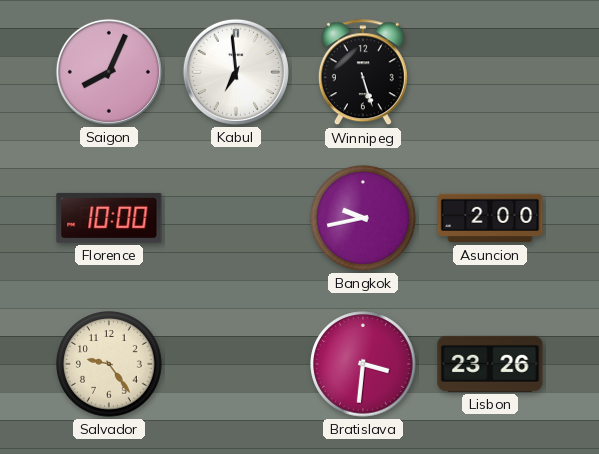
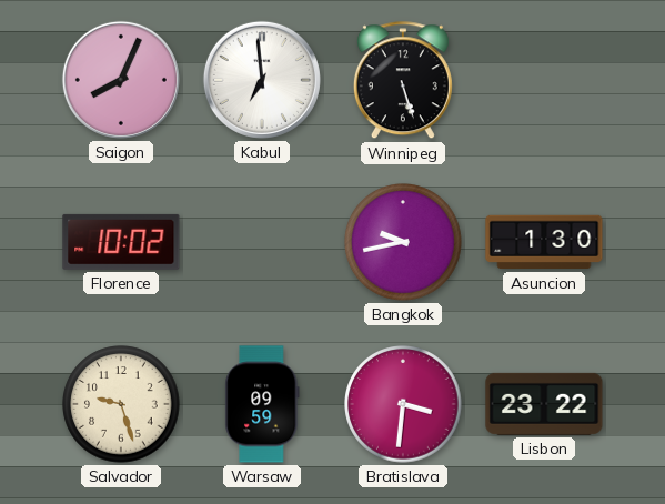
Florence: 10:00 -> 10:02
Asuncion: 2:00 -> 1:30
Salvador: 9:24 -> 9:27
Warsaw: none -> 09:59
Lisbon: 23:26 -> 23:22
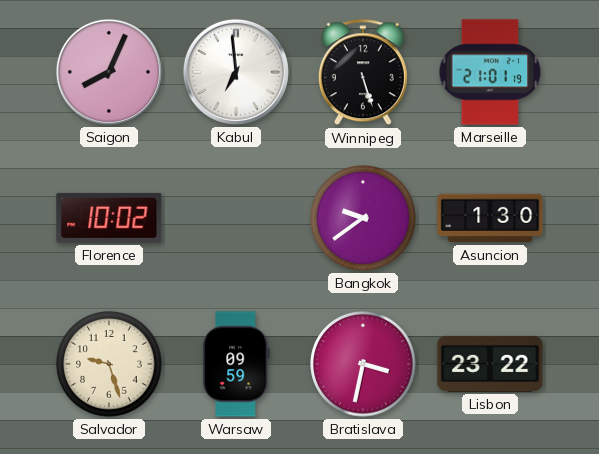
Marseille: none -> 21:01
Bangkok: 9:43 -> 9:39
Bratislava: 3:31 -> 3:32
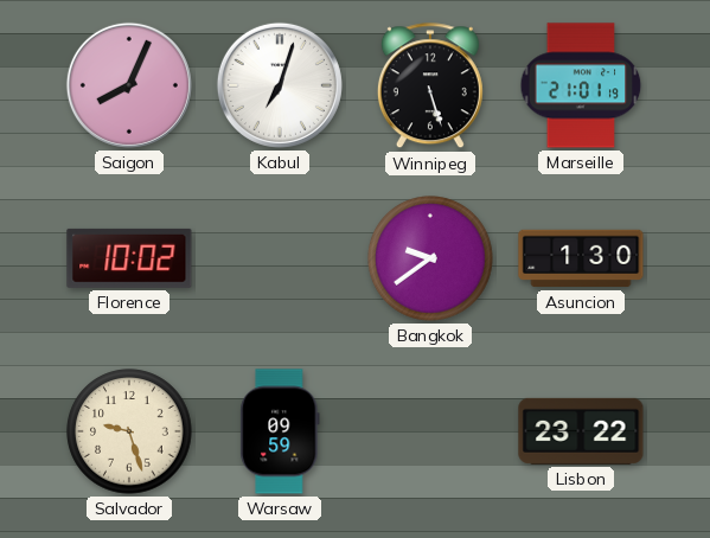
Kabul: 6:59 -> 7:03
Bratislava: 3:32 -> none
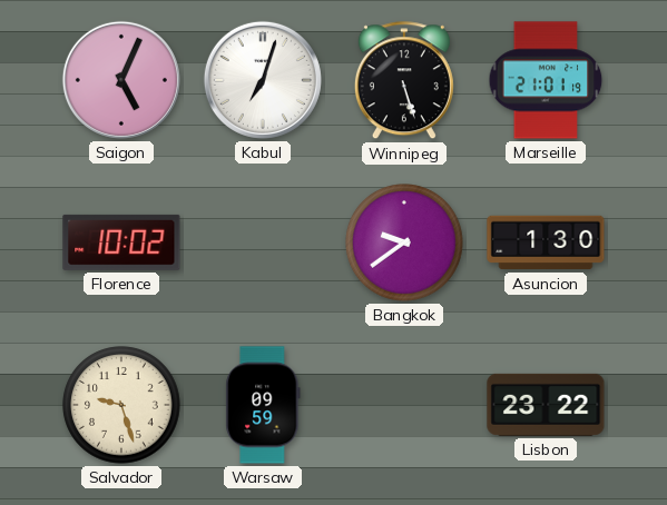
Saigon: 8:04 -> 5:04
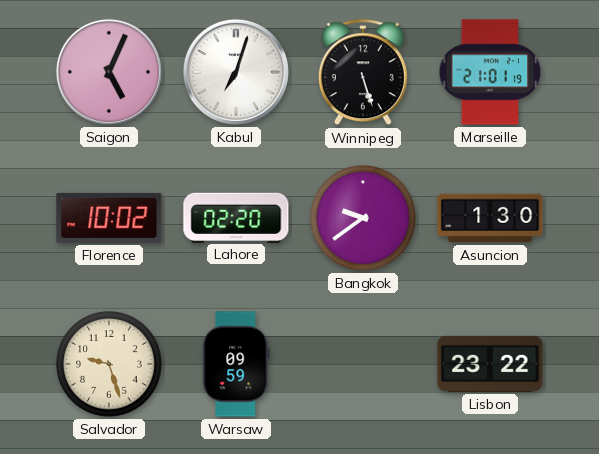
Lahore: none -> 02:20
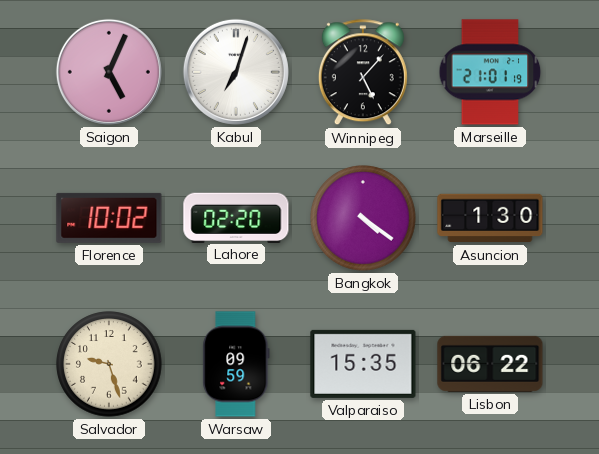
Winnipeg: 5:27 -> 5:07
Bangkok: 9:39 -> 4:21
Valparaiso: none -> 15:35
Lisbon: 23:22 -> 06:22
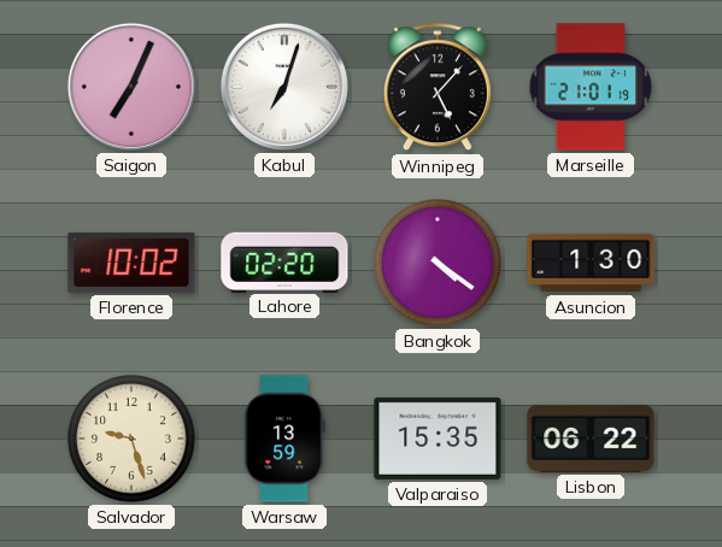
Saigon: 5:04 -> 7:04
Warsaw: 09:59 -> 13:59
